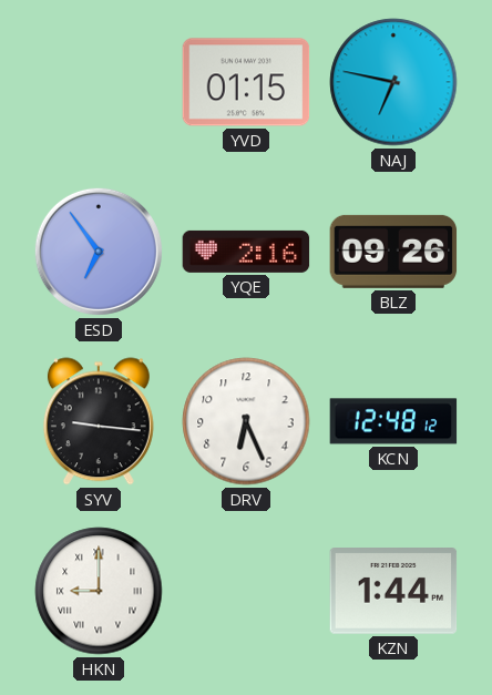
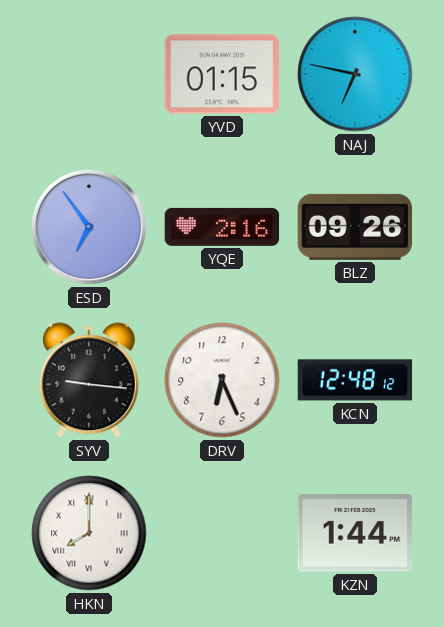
HKN: 9:00 -> 8:00
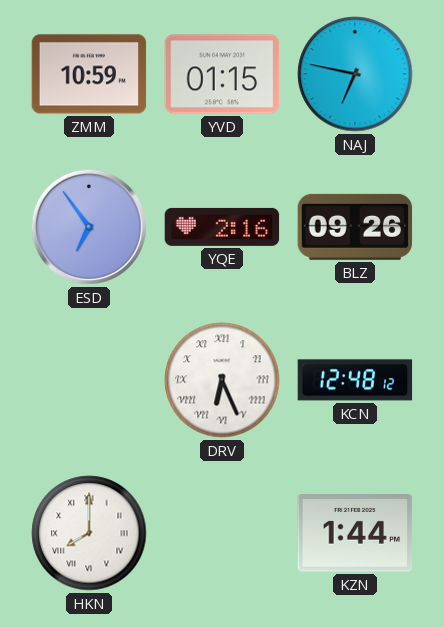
ZMM: none -> 10:59
SYV: 9:16 -> none
DRV numerals: Arabic -> Roman
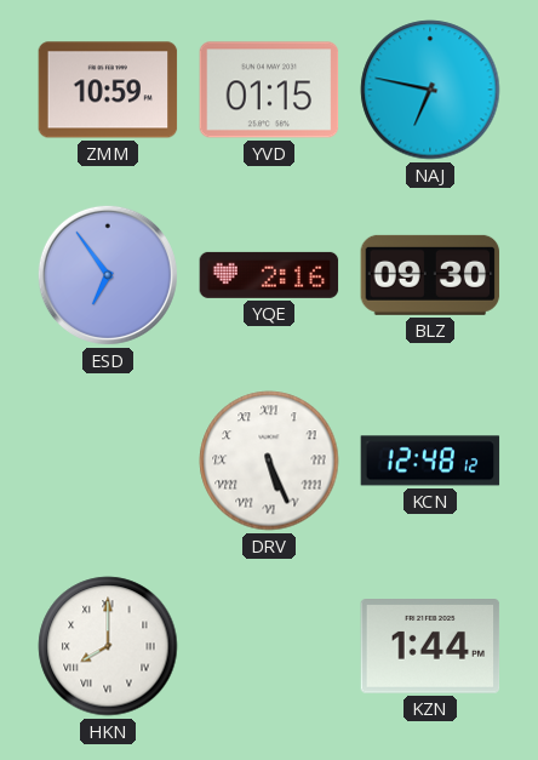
BLZ: 09:26 -> 09:30
DRV: 6:26 -> 5:26
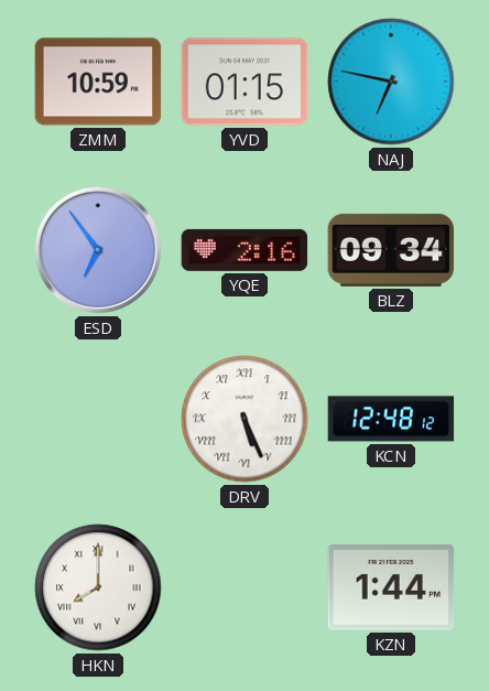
BLZ: 09:30 -> 09:34
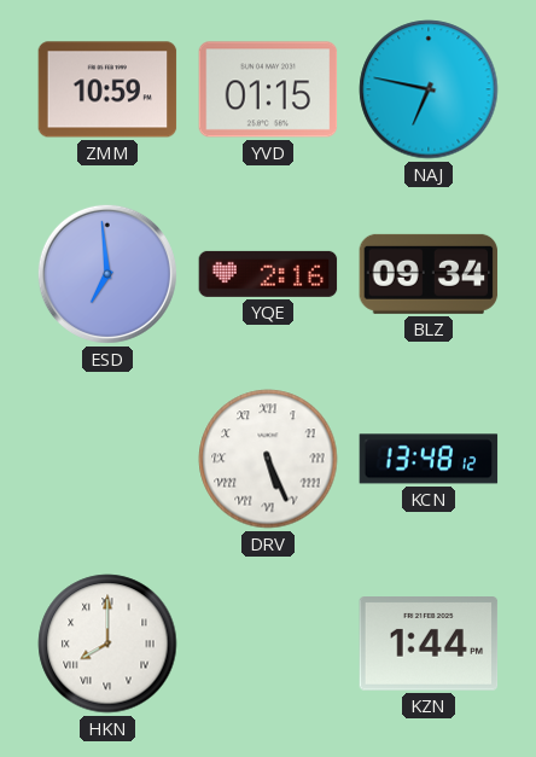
ESD: 6:54 -> 6:59
KCN: 12:48 -> 13:48
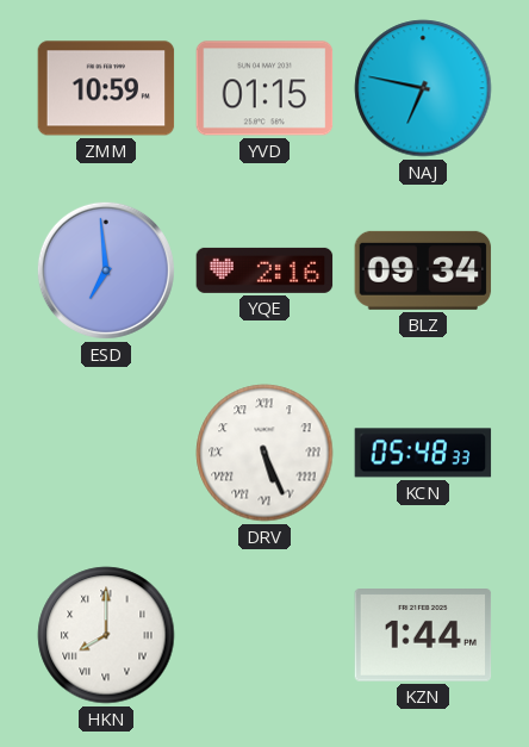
KCN: 13:48 -> 05:48
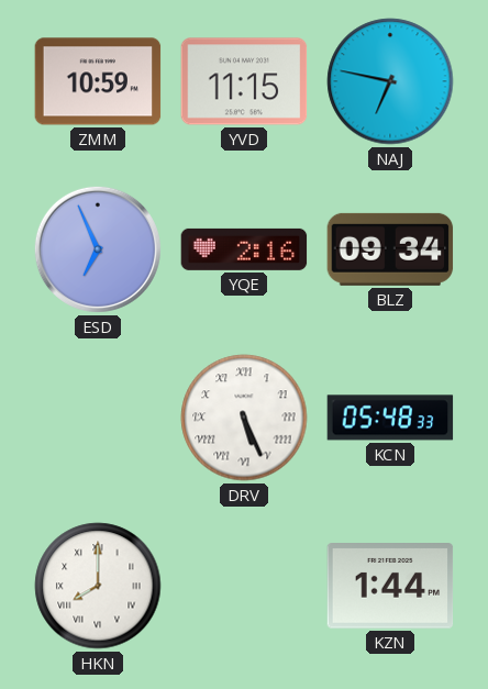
YVD: 01:15 -> 11:15
ESD: 6:59 -> 6:56
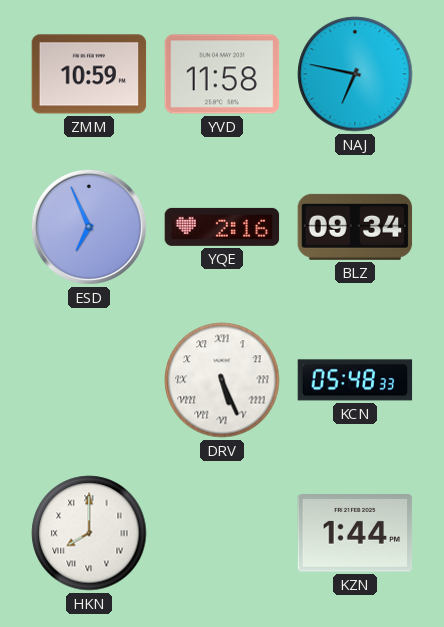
YVD: 11:15 -> 11:58
